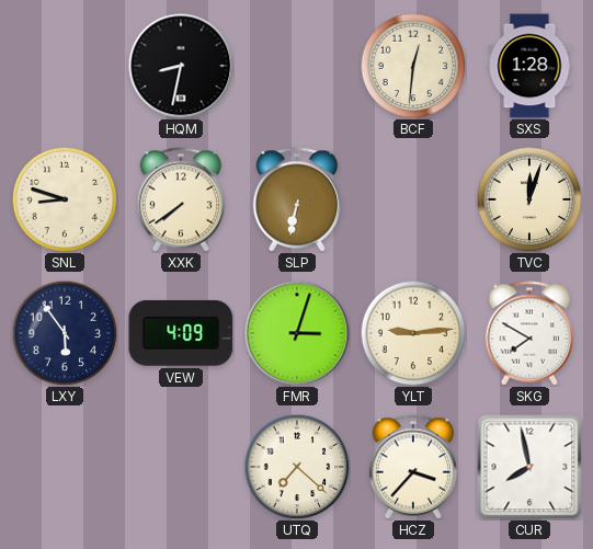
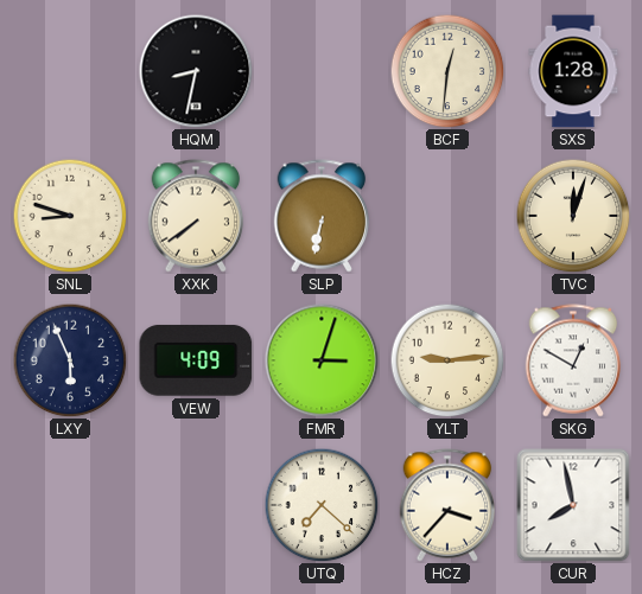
LXY: 5:54 -> 5:56
SKG: 7:50 -> 12:50
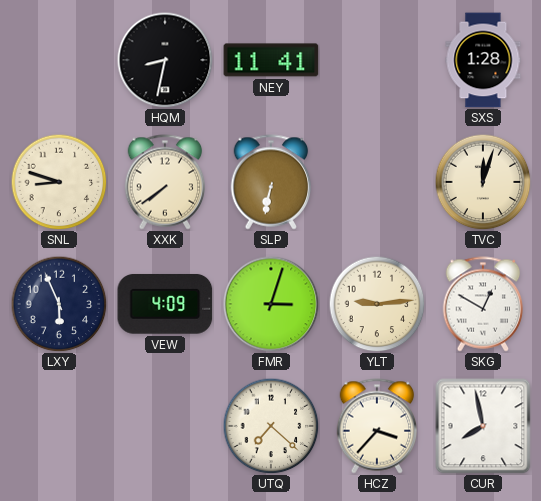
NEY: none -> 11:41
BCF: 12:31 -> none
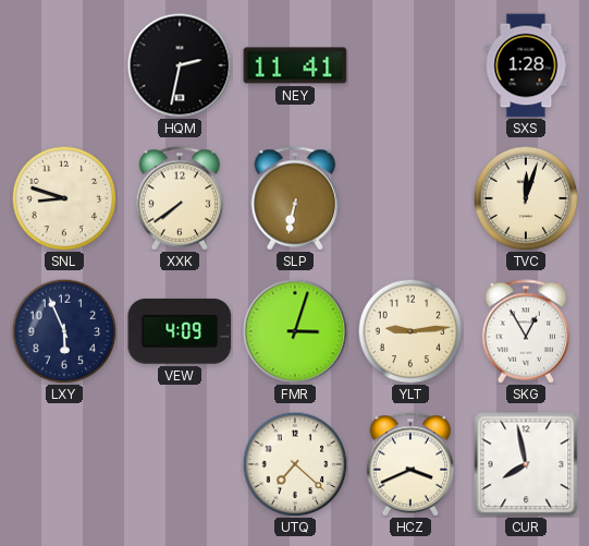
HQM: 8:32 -> 2:32
SKG: 12:50 -> 12:55
HCZ: 3:37 -> 3:41
